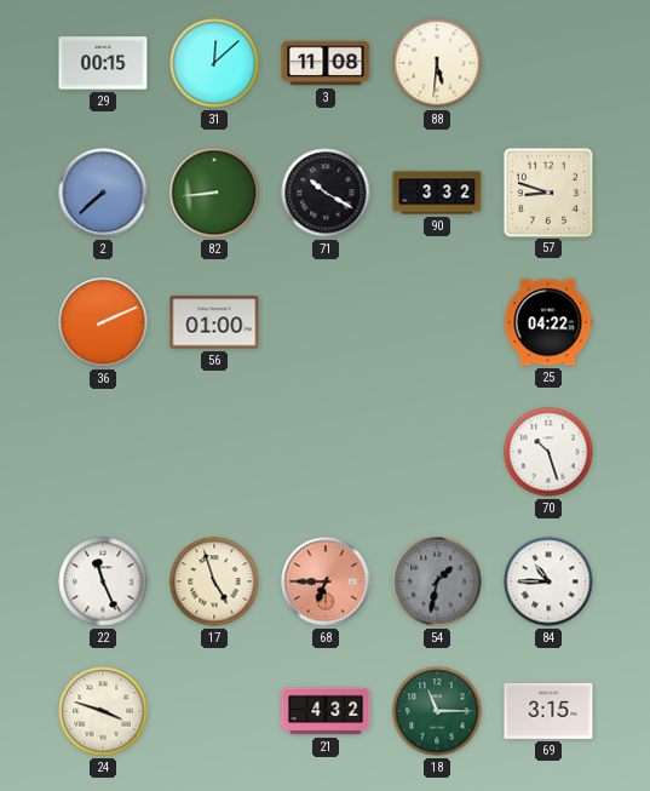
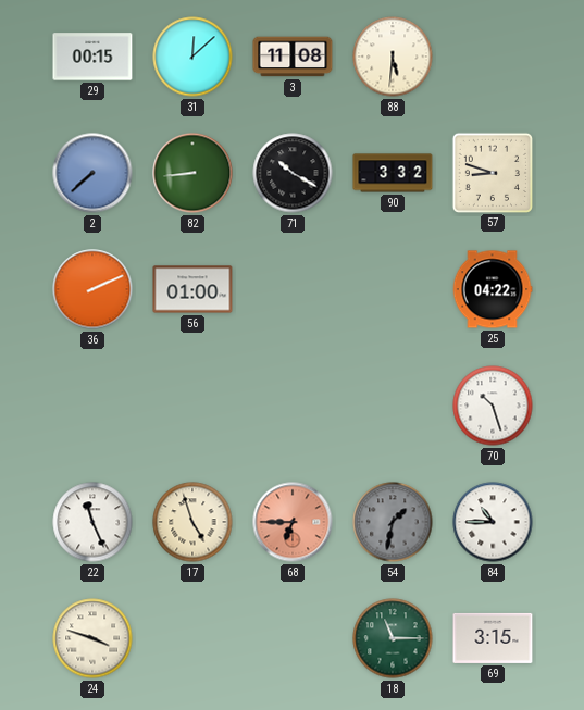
21: 4:32 -> none
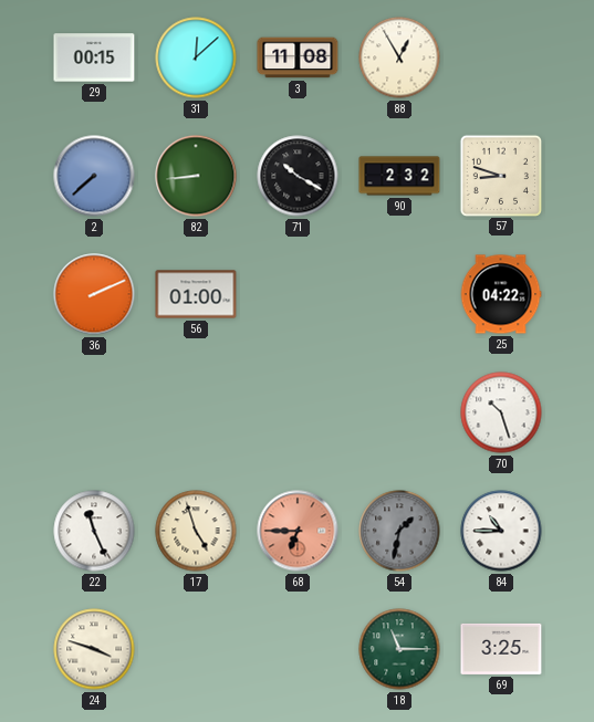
88: 5:31 -> 12:55
90: 3:32 -> 2:32
69: 3:15 -> 3:25
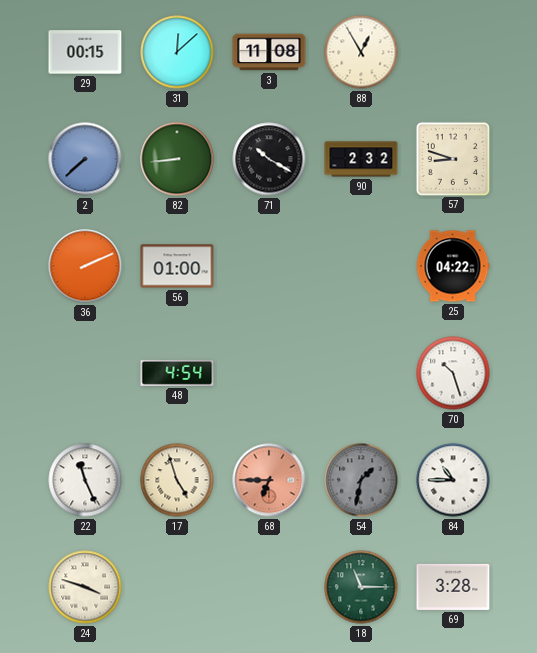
48: none -> 4:54
69: 3:25 -> 3:28
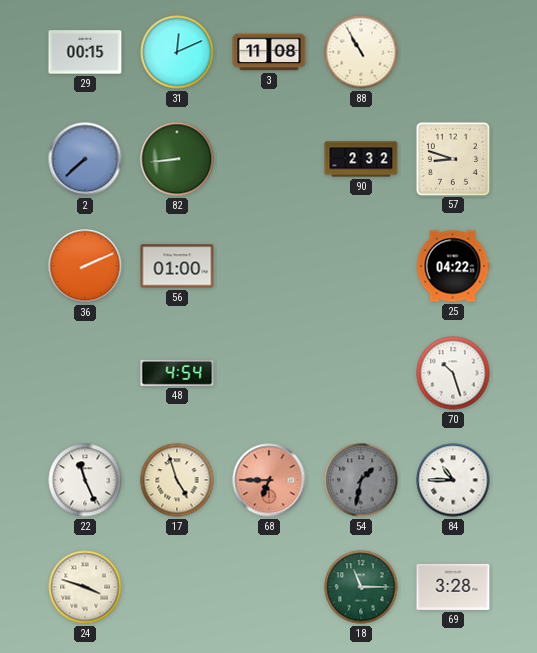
31: 12:08 -> 12:11
88: 12:55 -> 10:55
71: 10:20 -> none
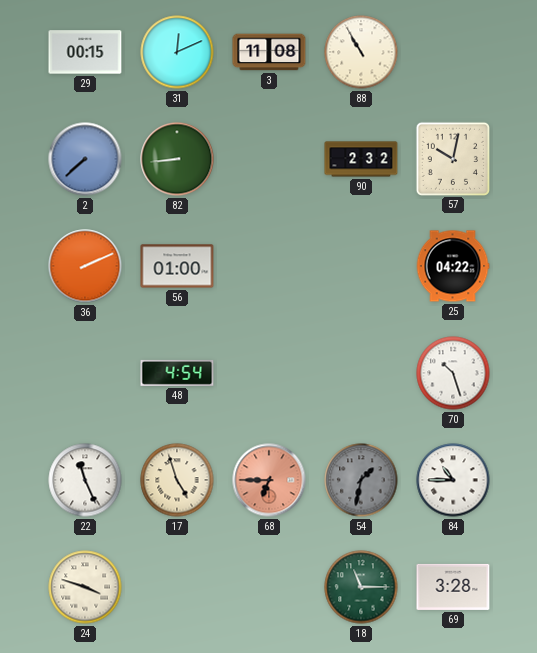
57: 8:48 -> 10:02
